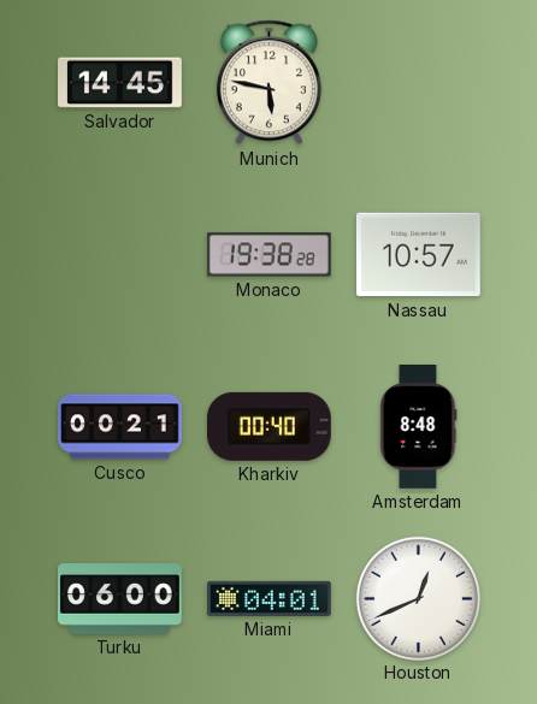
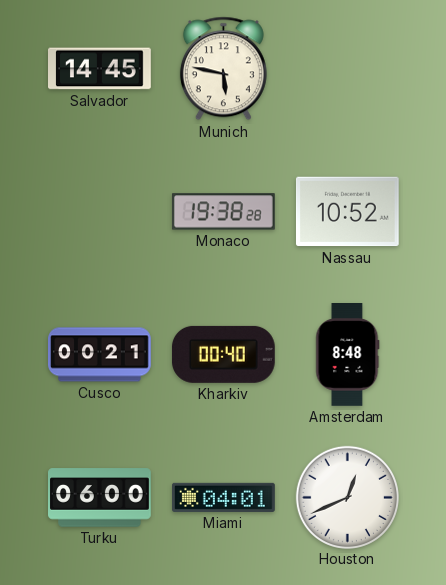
Nassau: 10:57 -> 10:52
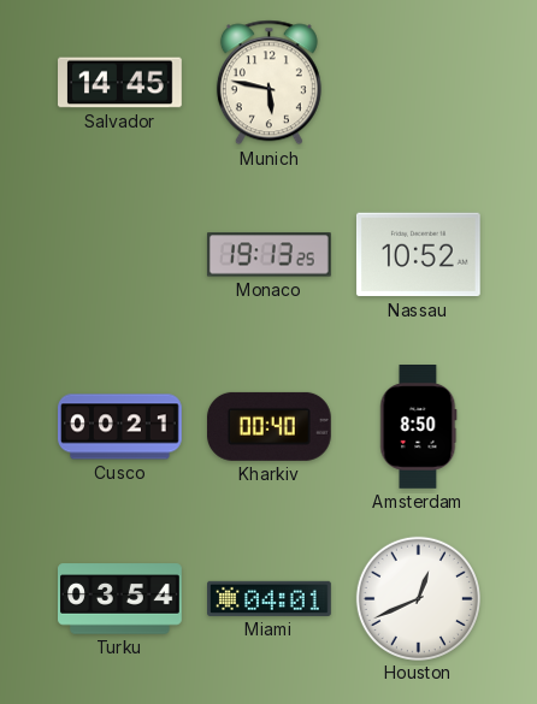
Monaco: 19:38 -> 19:13
Amsterdam: 8:48 -> 8:50
Turku: 06:00 -> 03:54
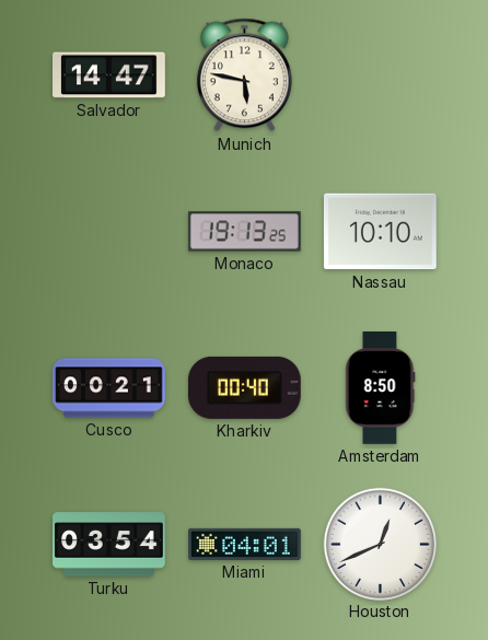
Salvador: 14:45 -> 14:47
Nassau: 10:52 -> 10:10
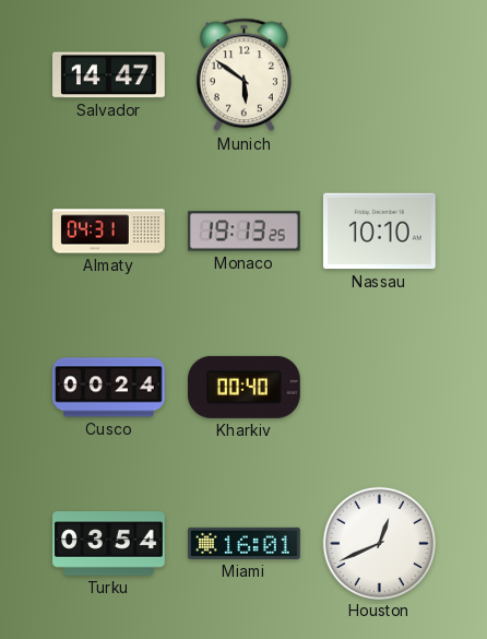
Munich: 5:47 -> 5:51
Almaty: none -> 04:31
Cusco: 00:21 -> 00:24
Amsterdam: 8:50 -> none
Miami: 04:01 -> 16:01
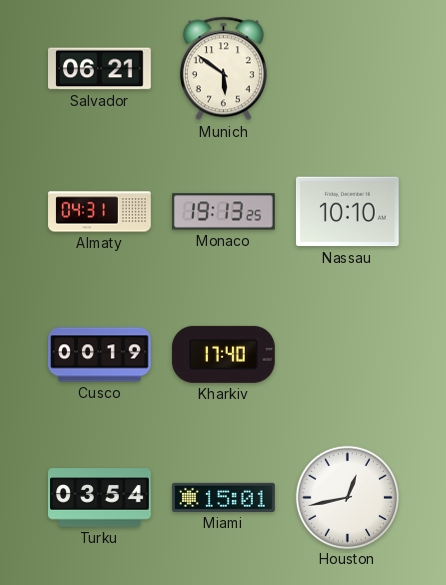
Salvador: 14:47 -> 06:21
Cusco: 00:24 -> 00:19
Kharkiv: 00:40 -> 17:40
Miami: 16:01 -> 15:01
Houston: 12:41 -> 12:43
